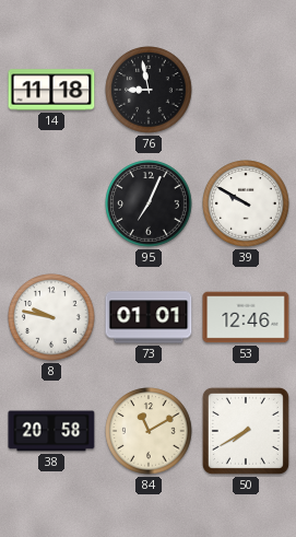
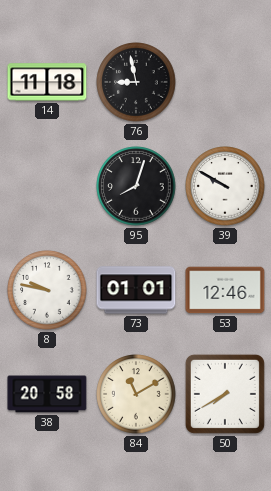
95: 7:04 -> 8:03
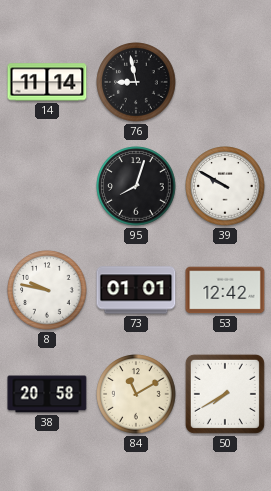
14: 11:18 -> 11:14
53: 12:46 -> 12:42
